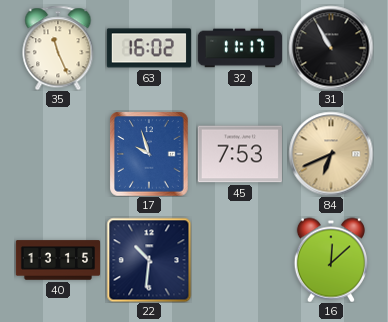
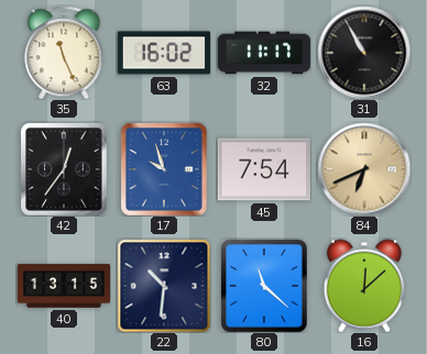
42: none -> 12:36
45: 7:53 -> 7:54
80: none -> 11:22
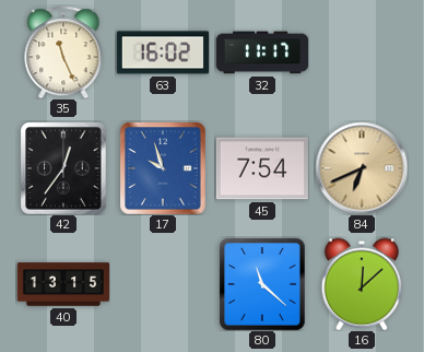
31: 10:55 -> none
22: 10:31 -> none
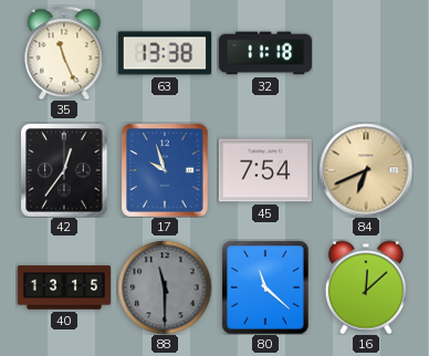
63: 16:02 -> 13:38
32: 11:17 -> 11:18
88: none -> 11:30
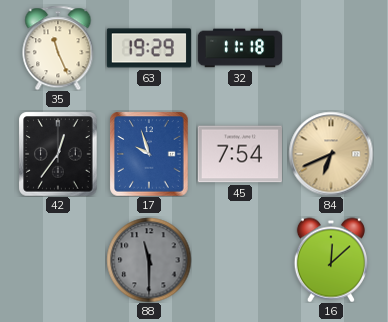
63: 13:38 -> 19:29
40: 13:15 -> none
80: 11:22 -> none
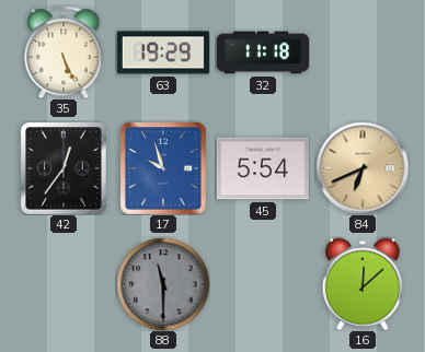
35: 11:26 -> 5:26
45: 7:54 -> 5:54
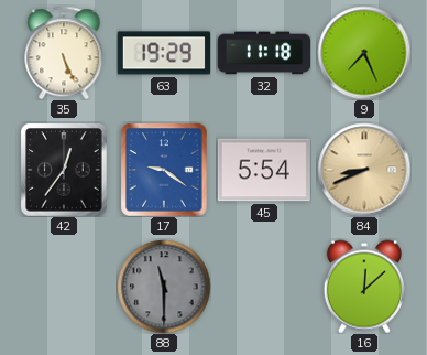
9: none -> 7:26
17: 9:57 -> 9:21
84: 6:41 -> 8:41
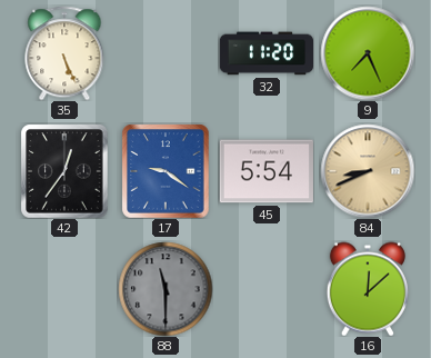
63: 19:29 -> none
32: 11:18 -> 11:20
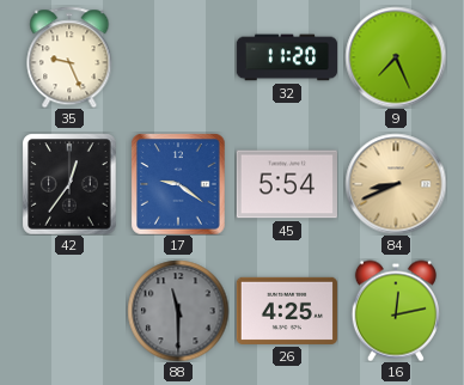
35: 5:26 -> 9:26
26: none -> 4:25
16: 12:08 -> 12:13
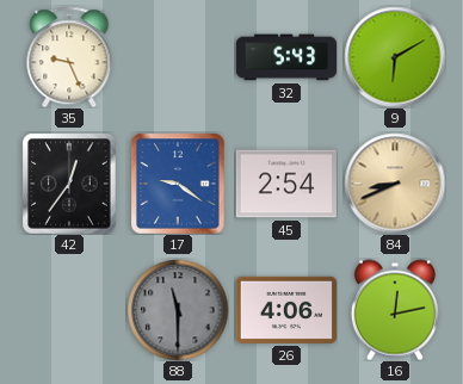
32: 11:20 -> 5:43
9: 7:26 -> 6:10
45: 5:54 -> 2:54
26: 4:25 -> 4:06
